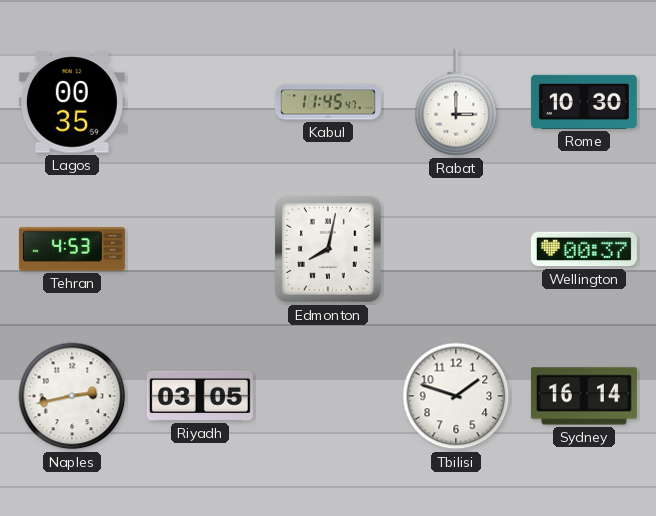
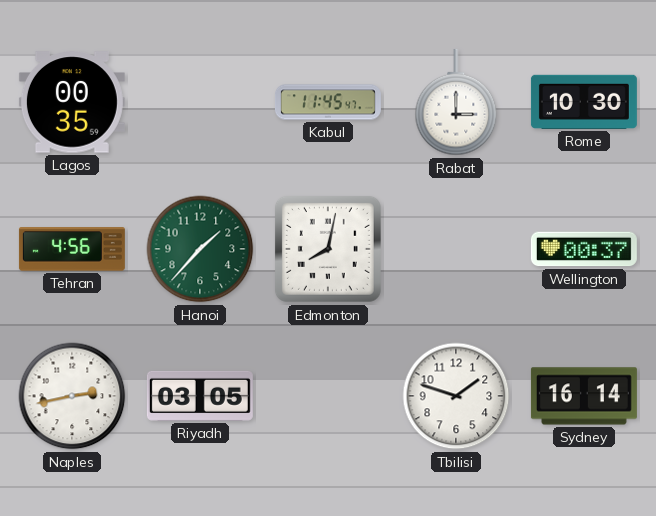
Tehran: 4:53 -> 4:56
Hanoi: none -> 1:37
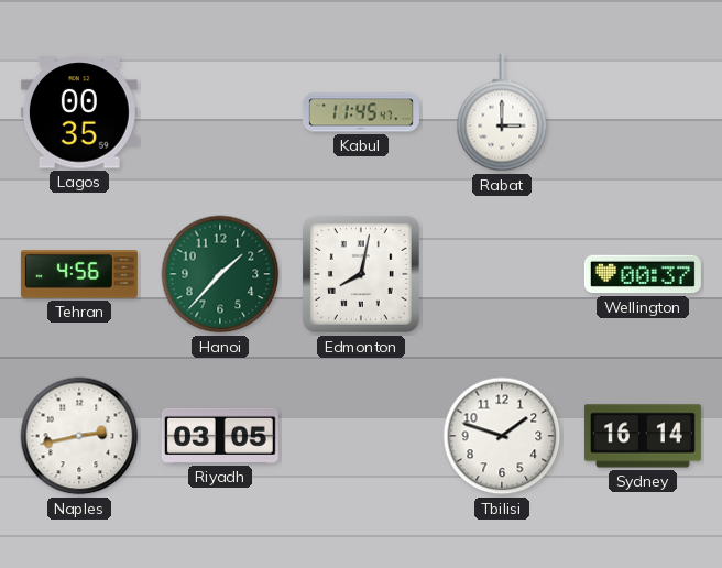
Rome: 10:30 -> none
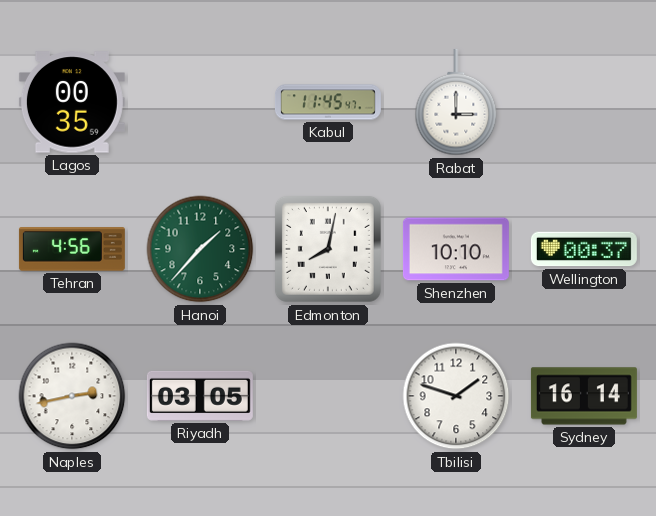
Shenzhen: none -> 10:10
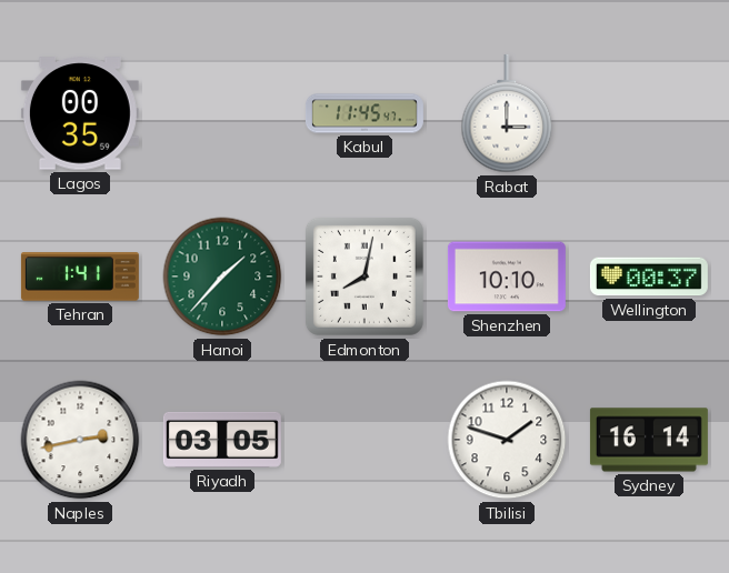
Tehran: 4:56 -> 1:41
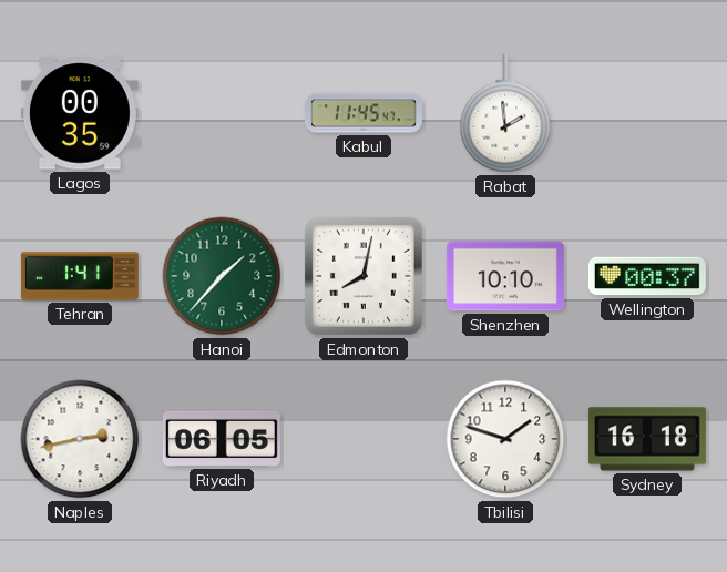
Rabat: 3:00 -> 1:59
Riyadh: 03:05 -> 06:05
Sydney: 16:14 -> 16:18
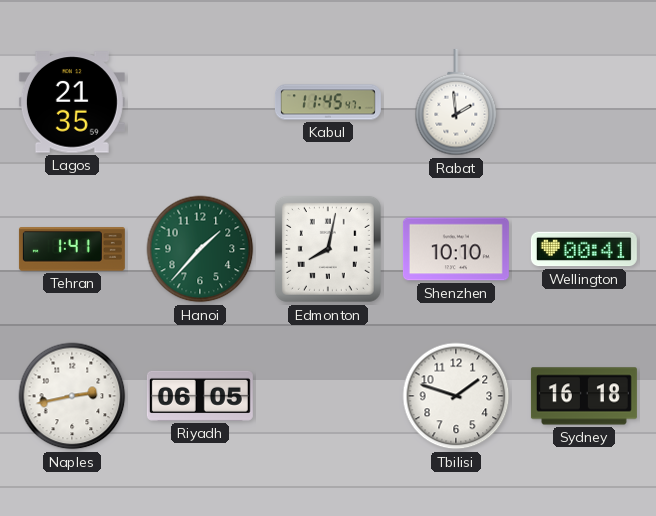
Lagos: 00:35 -> 21:35
Wellington: 00:37 -> 00:41
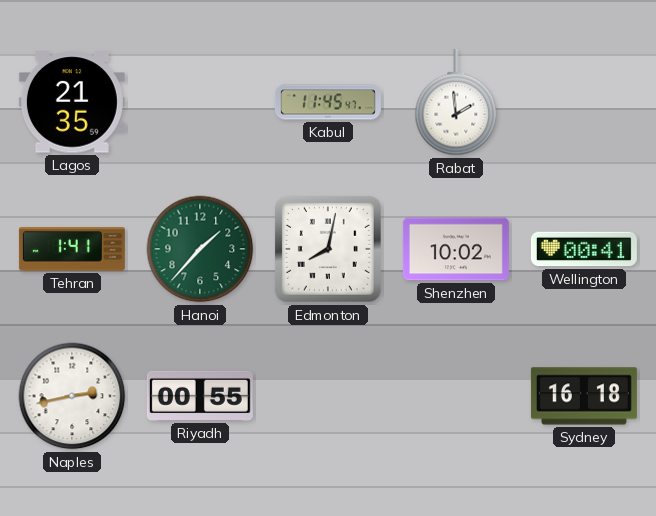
Shenzhen: 10:10 -> 10:02
Riyadh: 06:05 -> 00:55
Tbilisi: 1:48 -> none
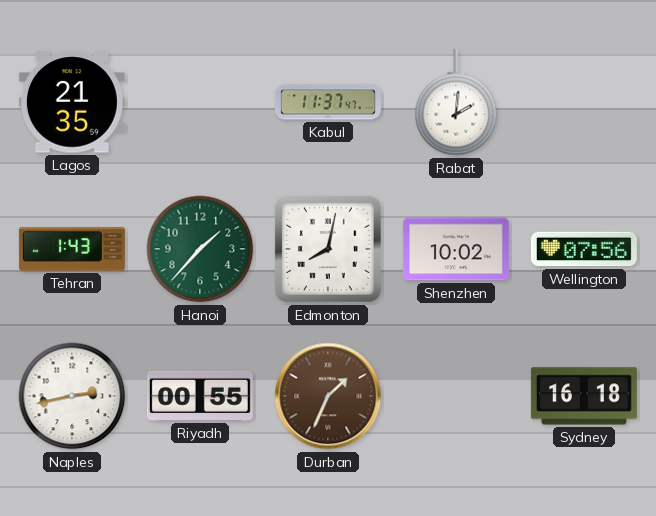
Kabul: 11:45 -> 11:37
Rabat: 1:59 -> 2:01
Tehran: 1:41 -> 1:43
Wellington: 00:41 -> 07:56
Durban: none -> 1:34
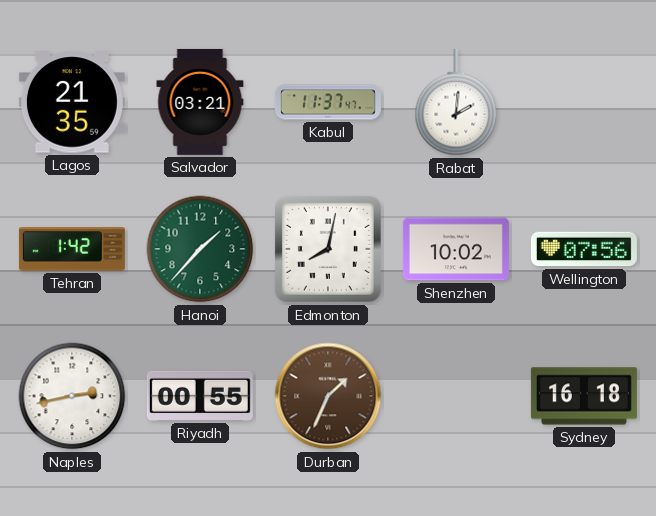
Salvador: none -> 03:21
Tehran: 1:43 -> 1:42
